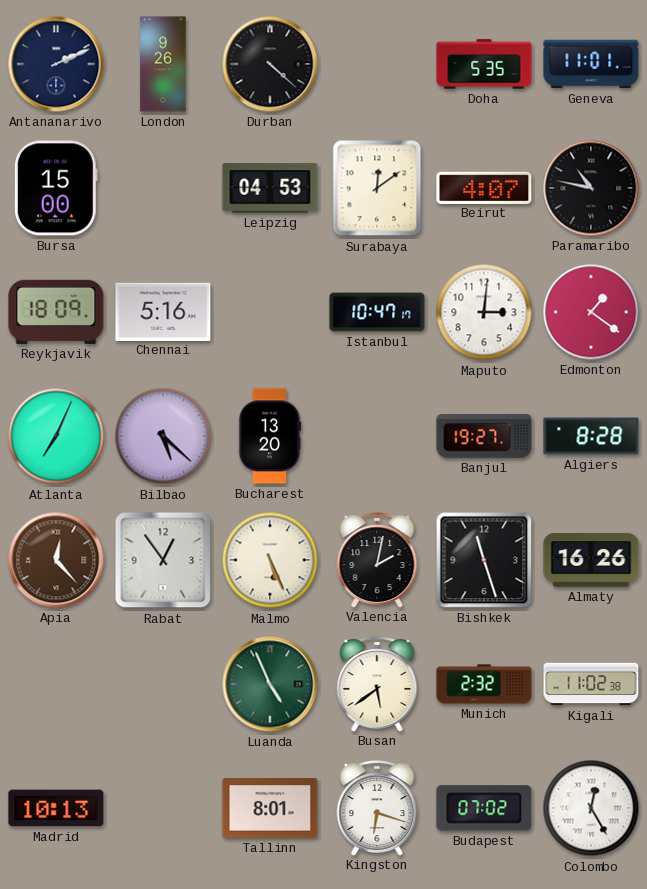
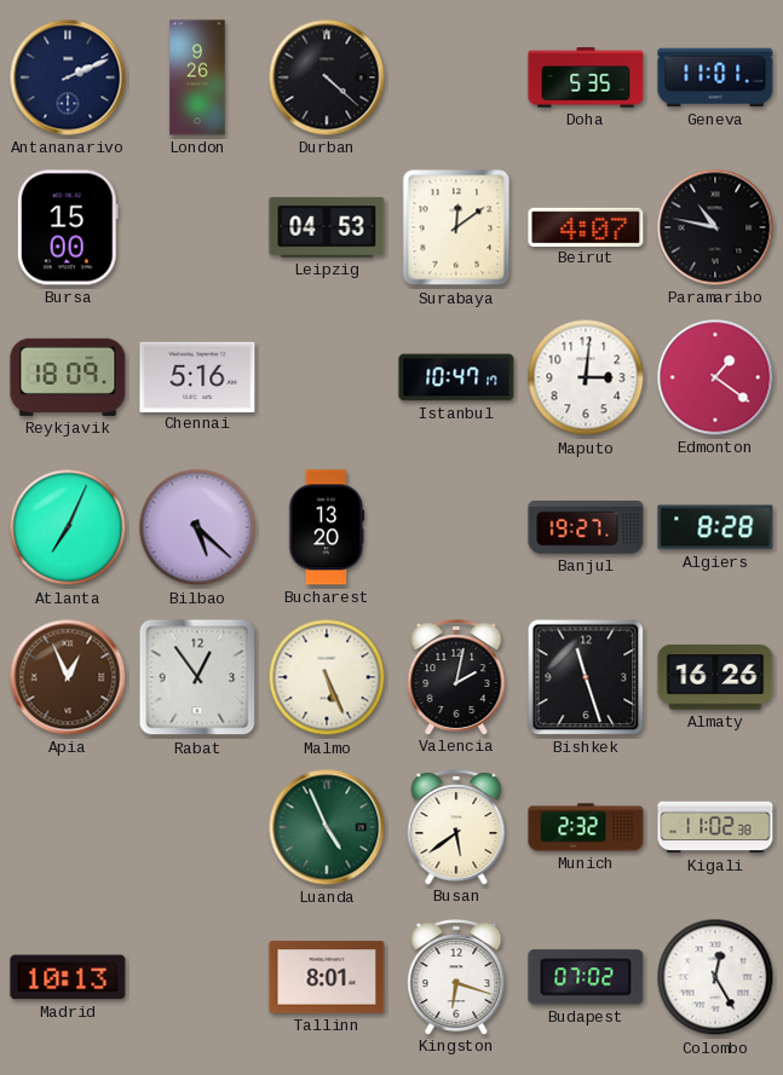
Apia: 12:23 -> 12:56
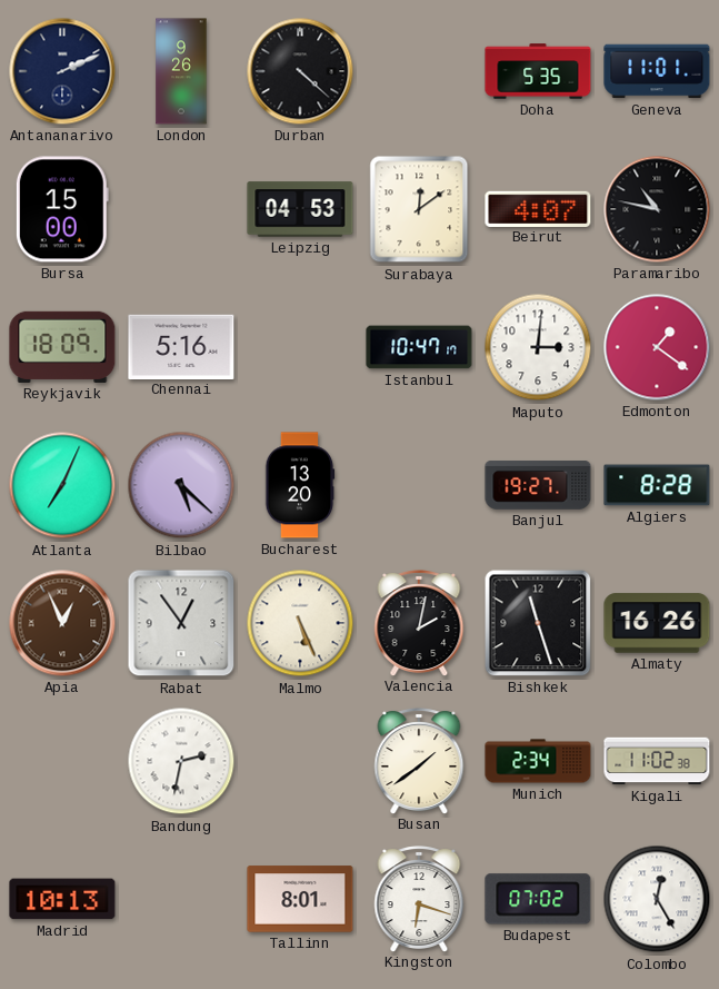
Bandung: none -> 2:32
Luanda: 4:56 -> none
Busan: 5:39 -> 1:39
Munich: 2:32 -> 2:34
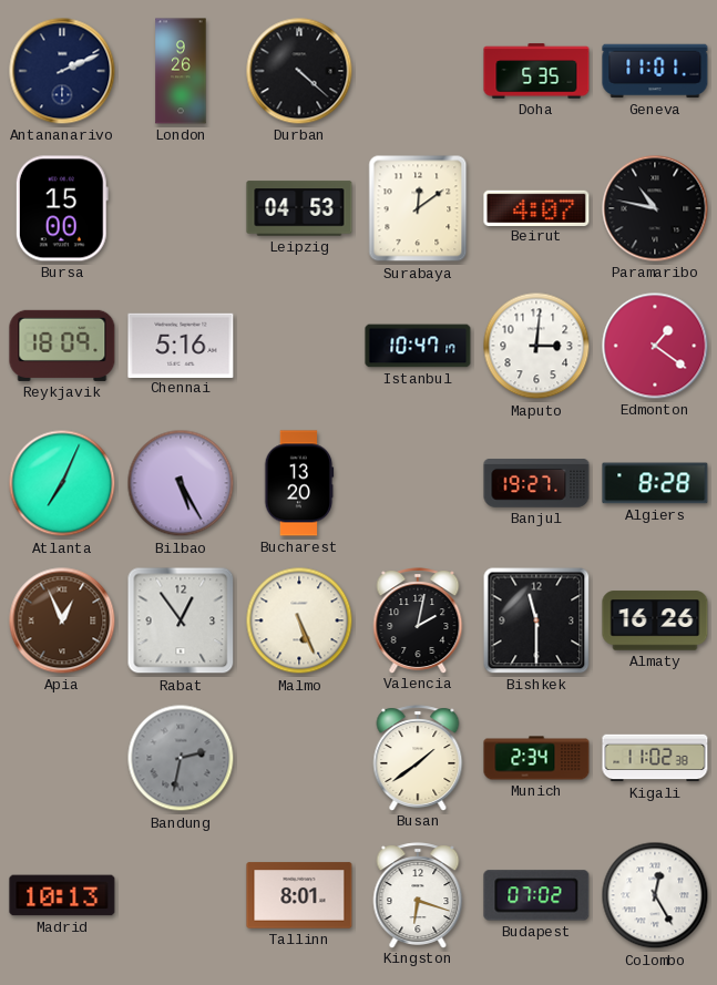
Bilbao: 5:22 -> 5:25
Bishkek: 11:27 -> 11:30
Bandung dial: white -> grey
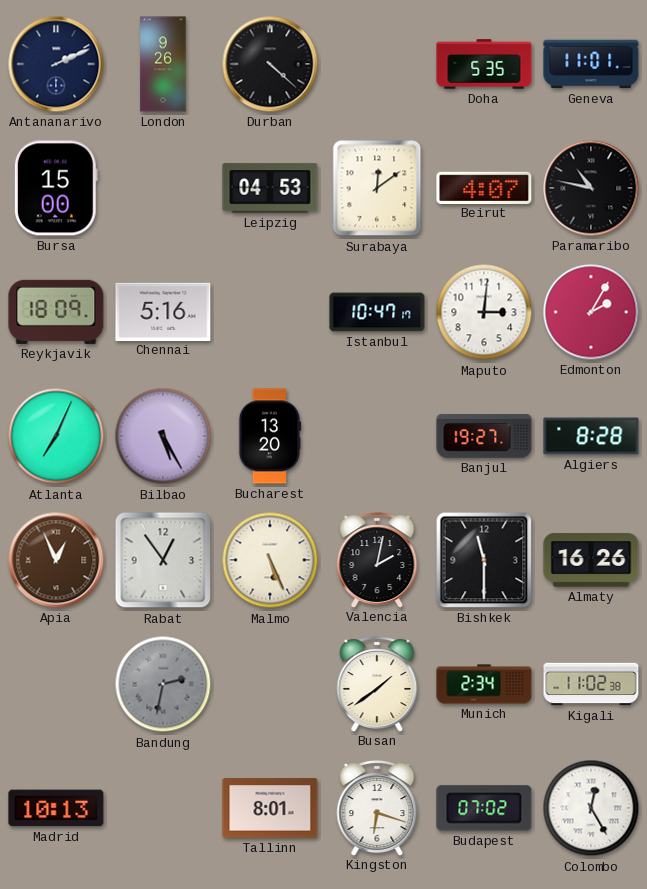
Edmonton: 1:21 -> 2:05
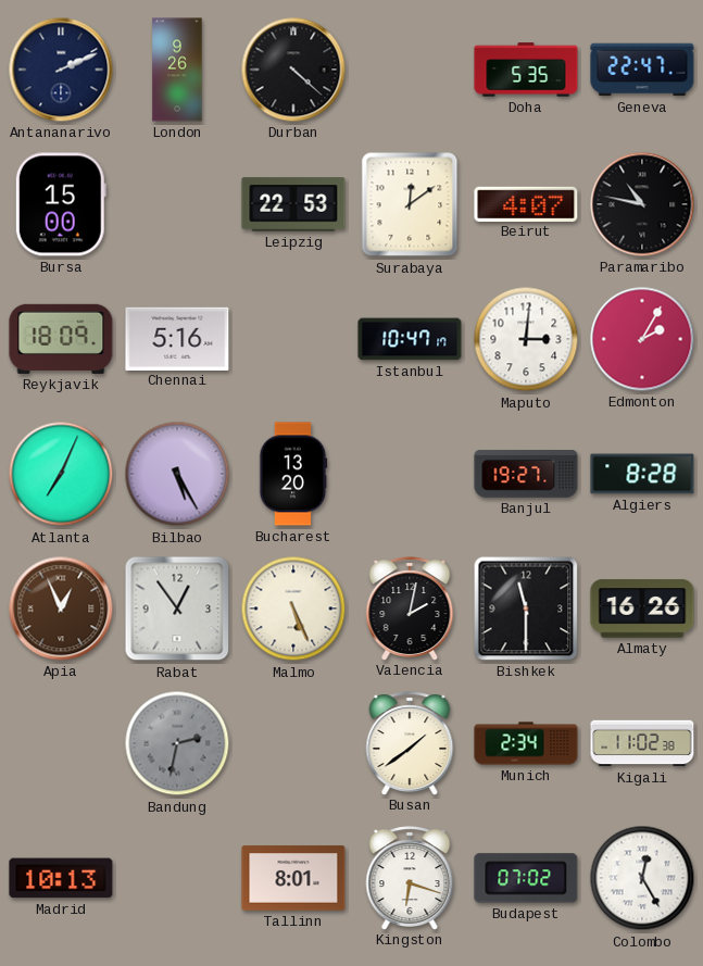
Geneva: 11:01 -> 22:47
Leipzig: 04:53 -> 22:53
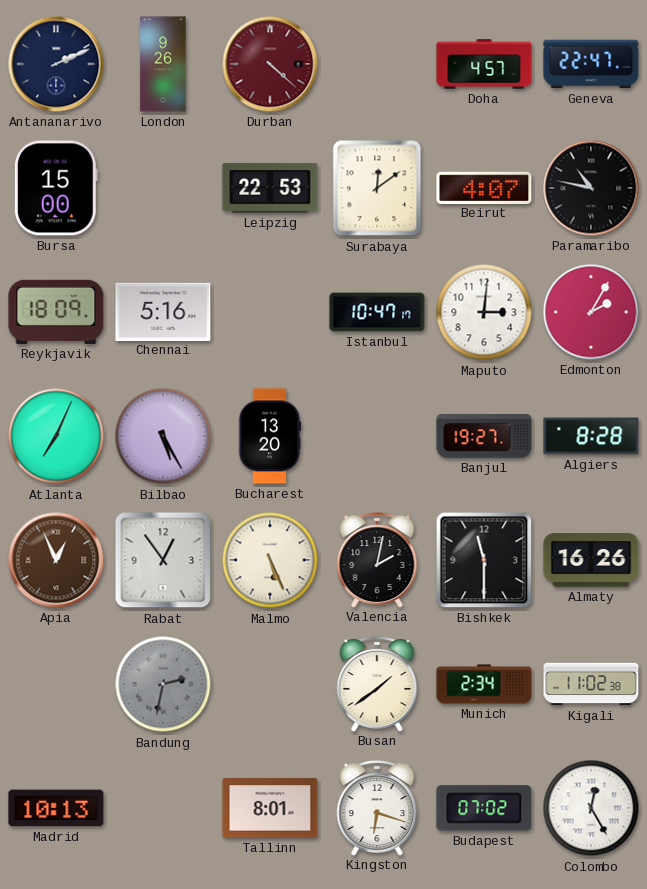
Durban dial: black -> burgundy
Doha: 5:35 -> 4:57
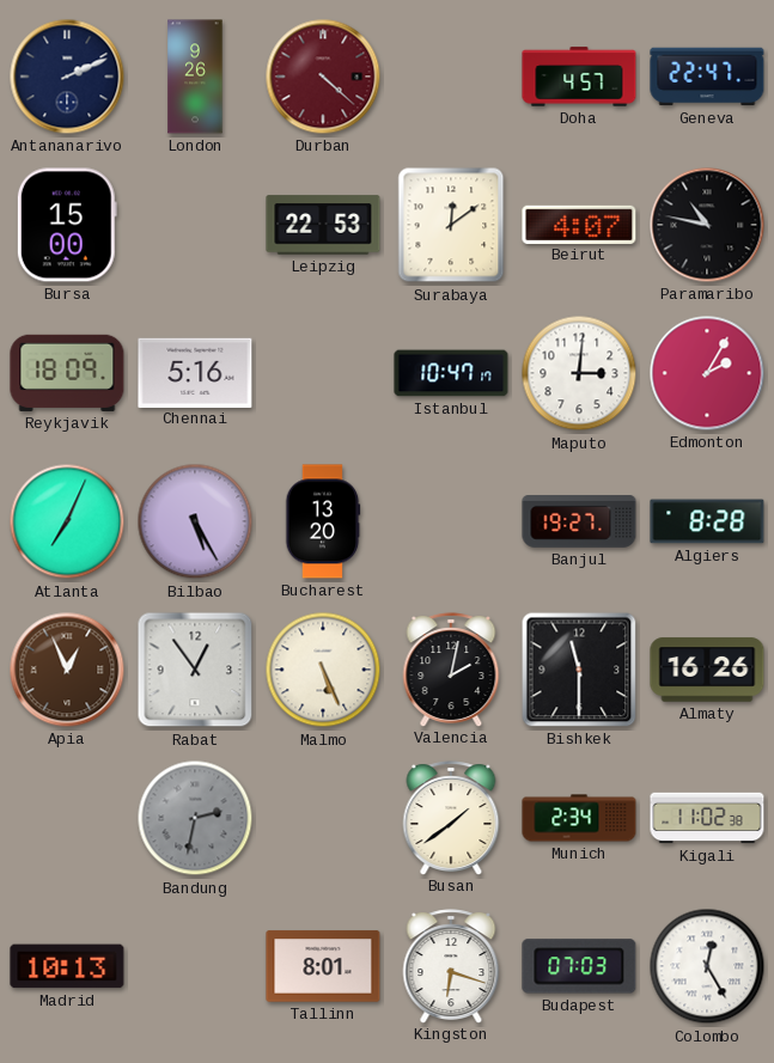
Budapest: 07:02 -> 07:03
